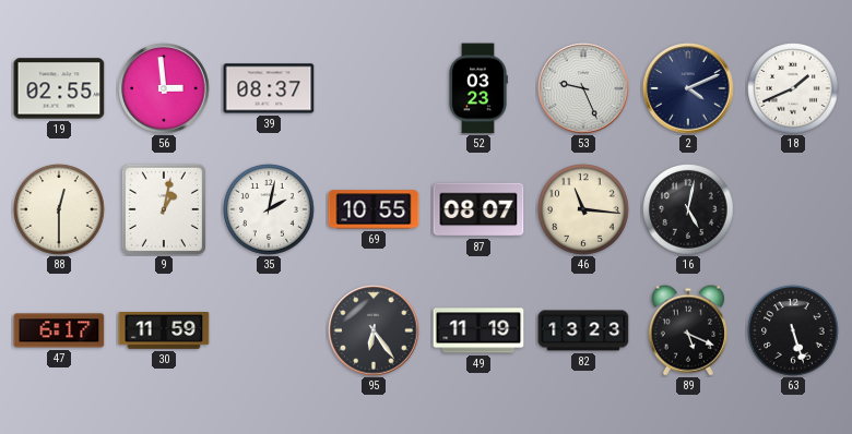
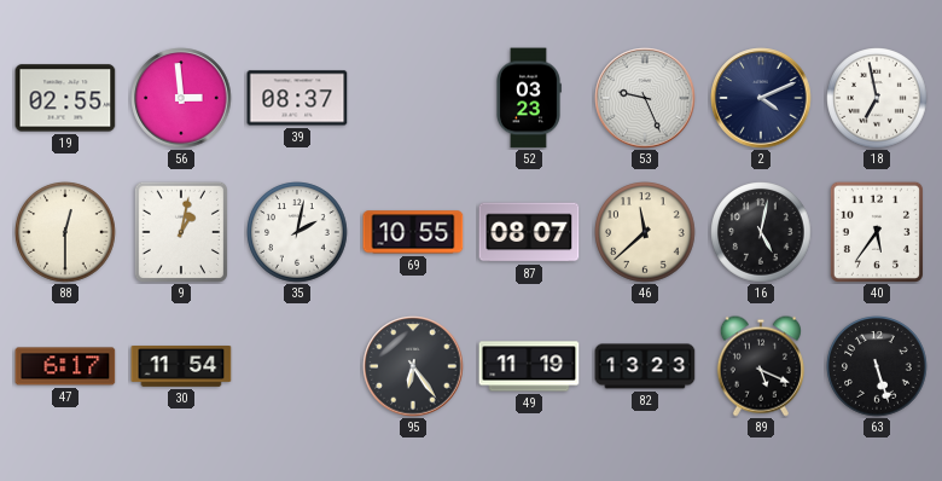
18: 1:41 -> 6:58
46: 11:16 -> 11:38
40: none -> 5:36
30: 11:59 -> 11:54
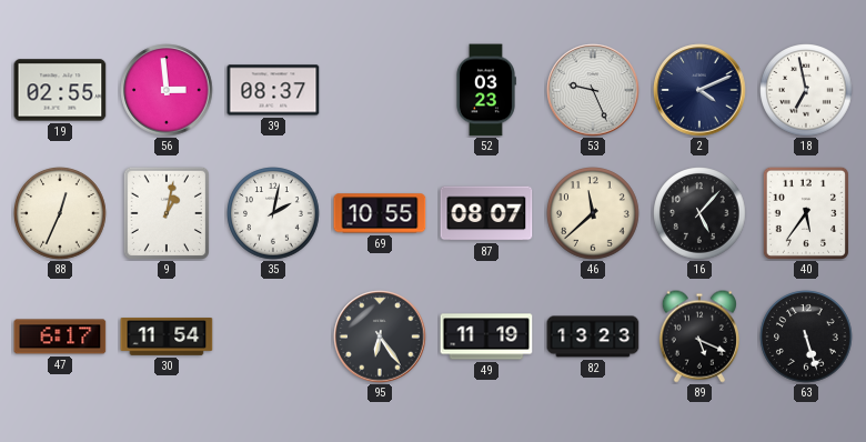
88: 12:30 -> 12:34
16: 5:02 -> 5:07
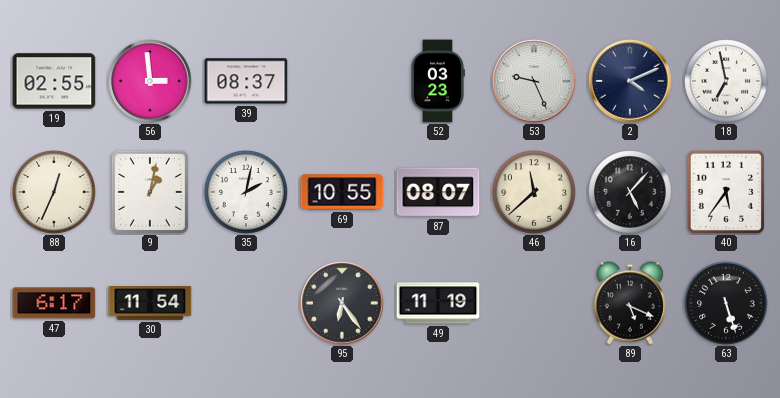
82: 13:23 -> none
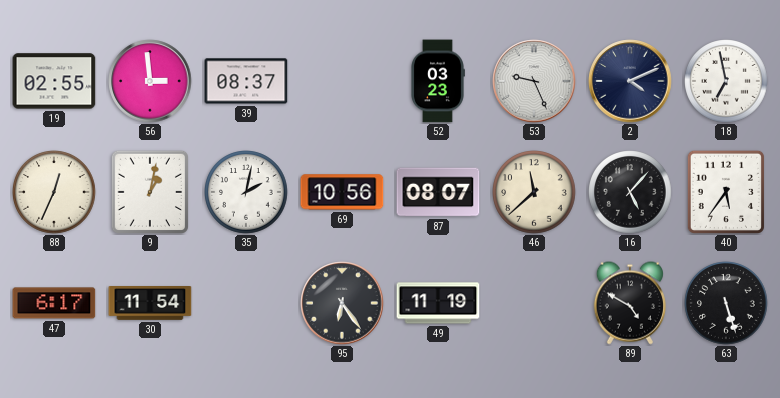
69: 10:55 -> 10:56
89: 5:19 -> 4:50
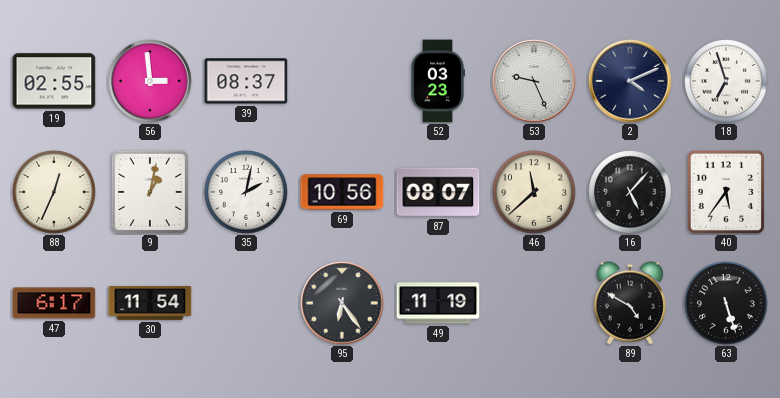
18: 6:58 -> 6:57
